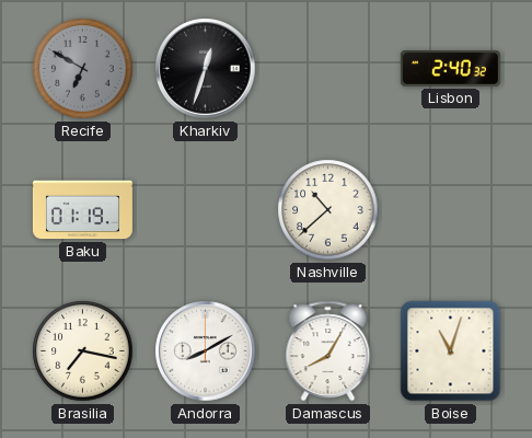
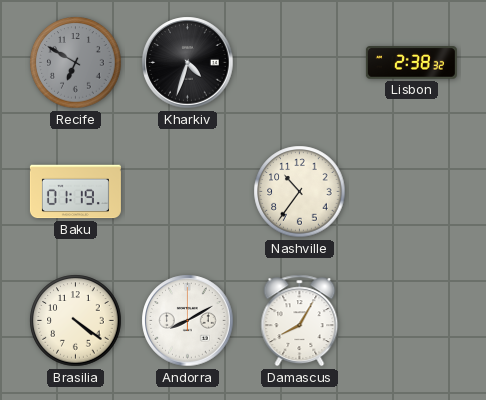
Kharkiv: 12:33 -> 4:33
Lisbon: 2:40 -> 2:38
Nashville: 10:38 -> 10:36
Brasilia: 7:17 -> 4:21
Boise: 11:03 -> none
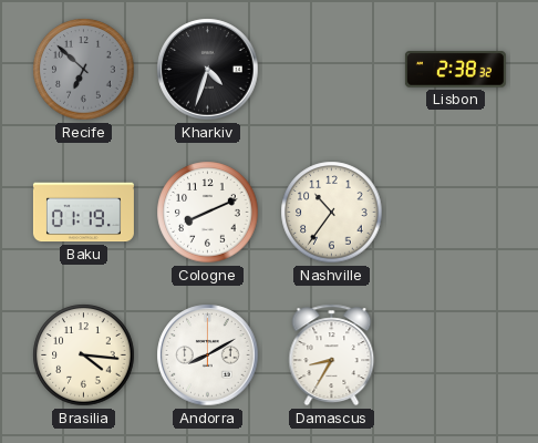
Recife: 6:50 -> 6:52
Cologne: none -> 8:11
Brasilia: 4:21 -> 4:16
Damascus: 8:05 -> 8:35
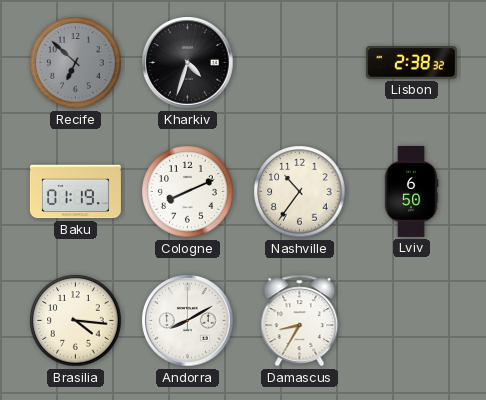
Lviv: none -> 6:50
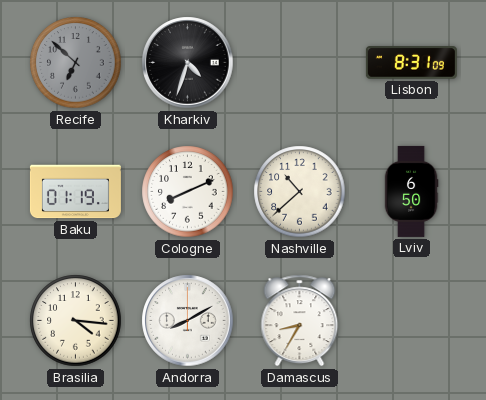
Lisbon: 2:38 -> 8:31
Nashville: 10:36 -> 10:38
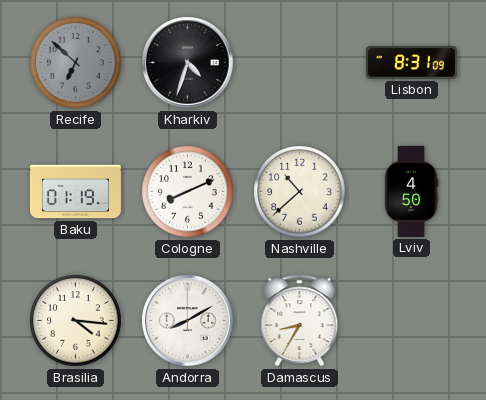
Lviv: 6:50 -> 4:50
